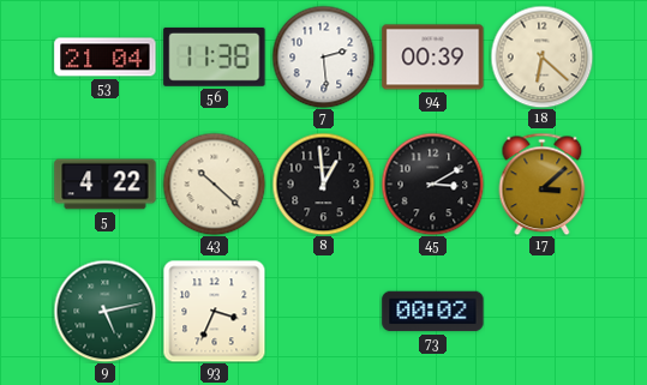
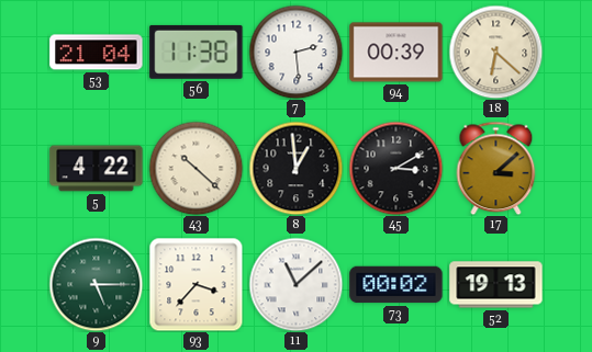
9: 5:13 -> 5:15
93: 3:34 -> 3:37
11: none -> 11:08
52: none -> 19:13
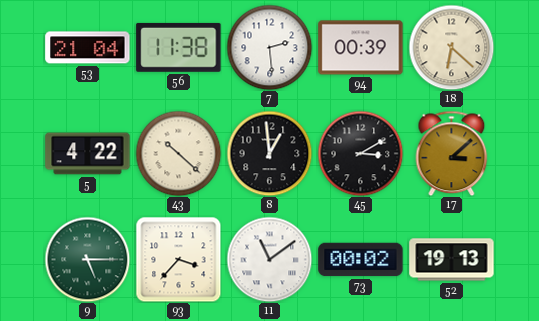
11: 11:08 -> 11:09
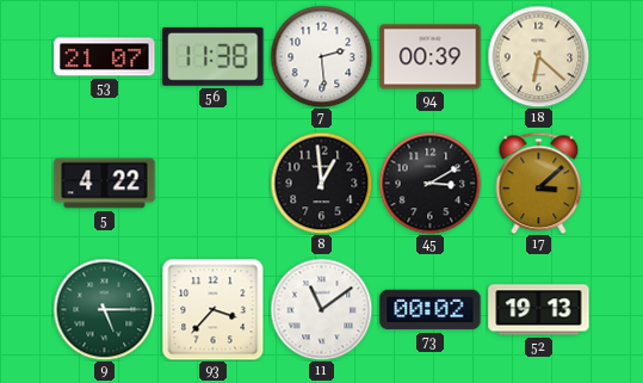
53: 21:04 -> 21:07
43: 10:22 -> none
